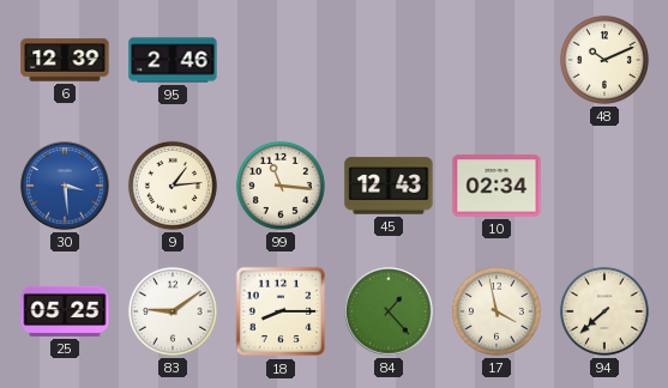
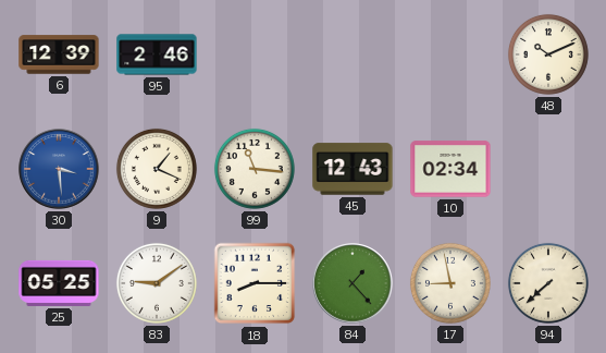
9: 1:14 -> 1:19
17: 3:58 -> 8:58
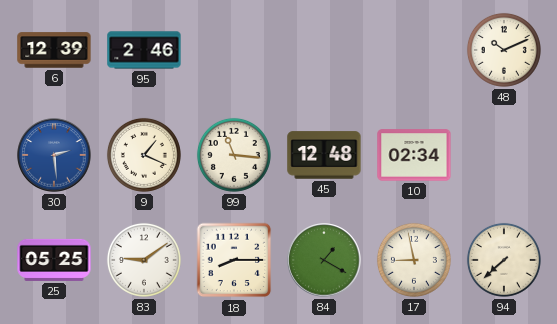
30: 3:29 -> 2:29
45: 12:43 -> 12:48
84: 1:23 -> 1:20
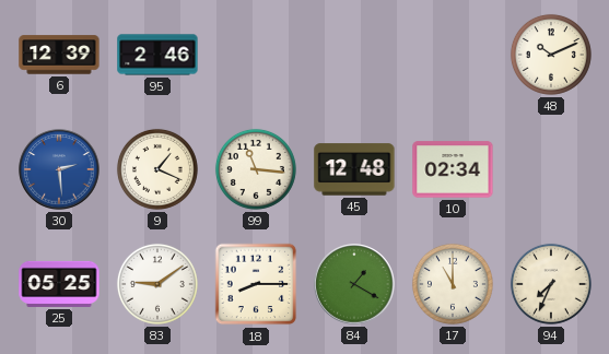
17: 8:58 -> 11:00
94: 7:38 -> 7:34
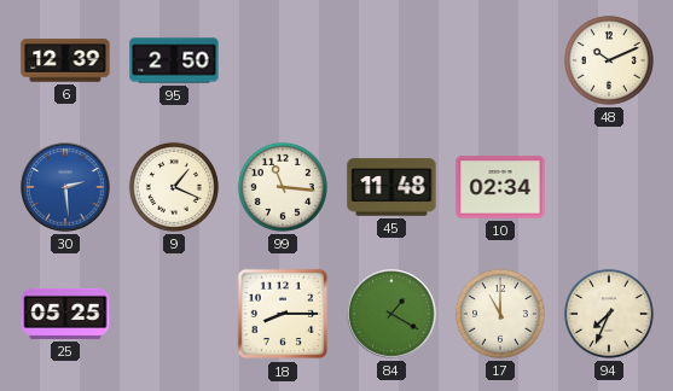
95: 2:46 -> 2:50
45: 12:48 -> 11:48
83: 9:09 -> none
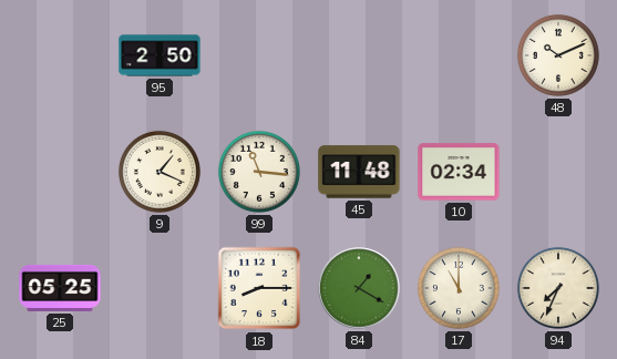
6: 12:39 -> none
30: 2:29 -> none
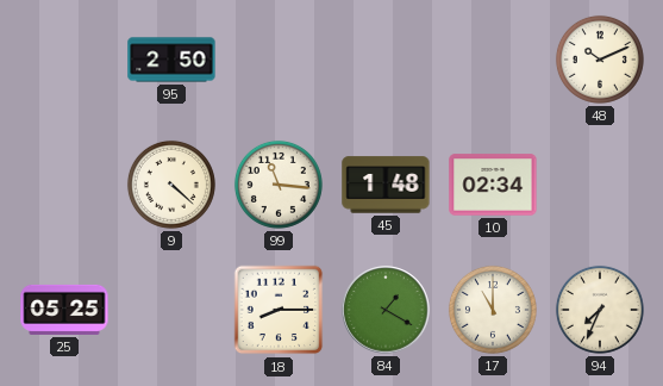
9: 1:19 -> 4:22
45: 11:48 -> 1:48
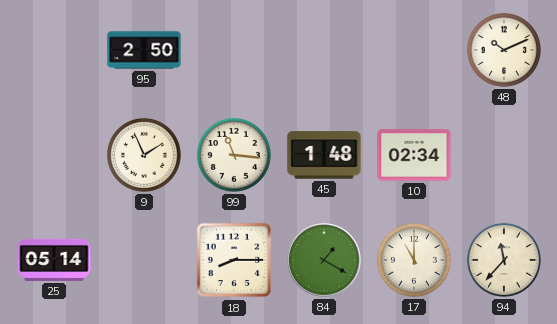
9: 4:22 -> 1:56
25: 05:25 -> 05:14
94: 7:34 -> 11:37
